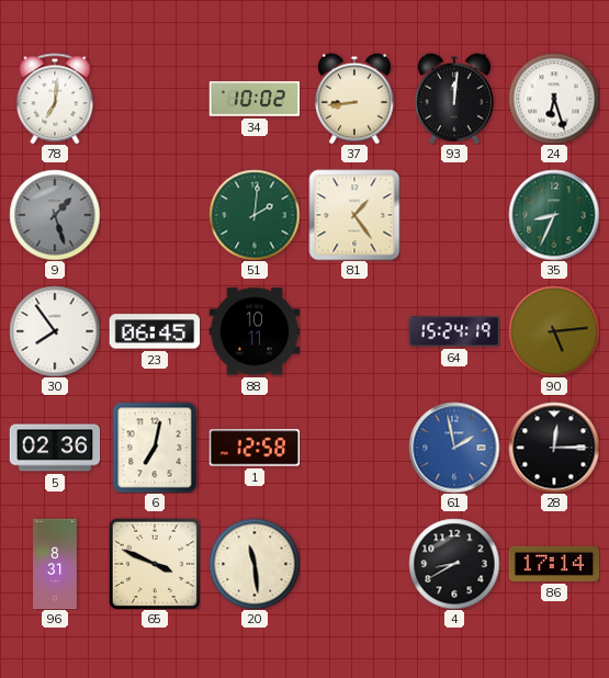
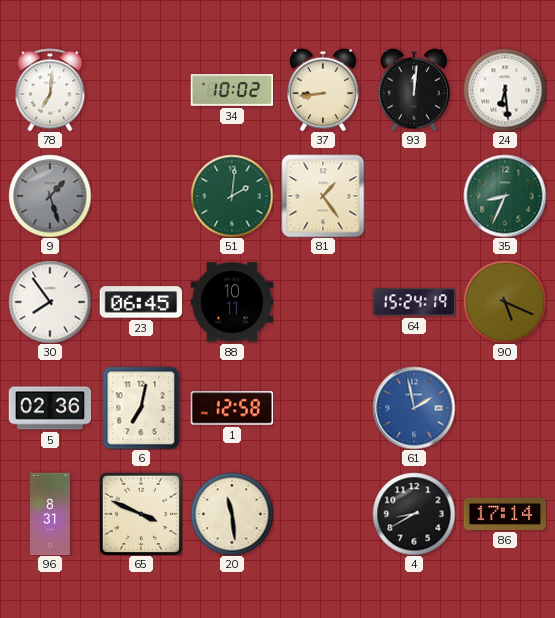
24: 6:27 -> 6:29
90: 5:14 -> 5:19
28: 12:15 -> none
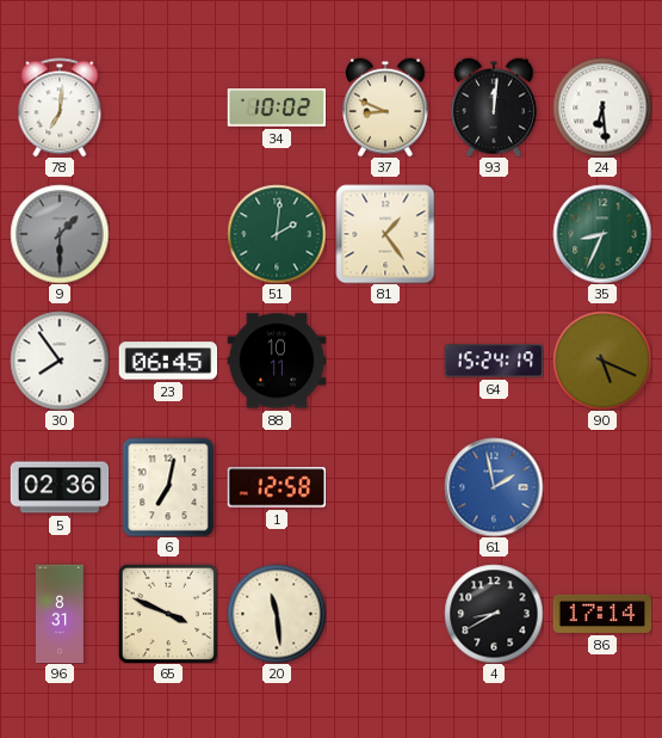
37: 8:44 -> 8:49
9: 1:27 -> 1:30
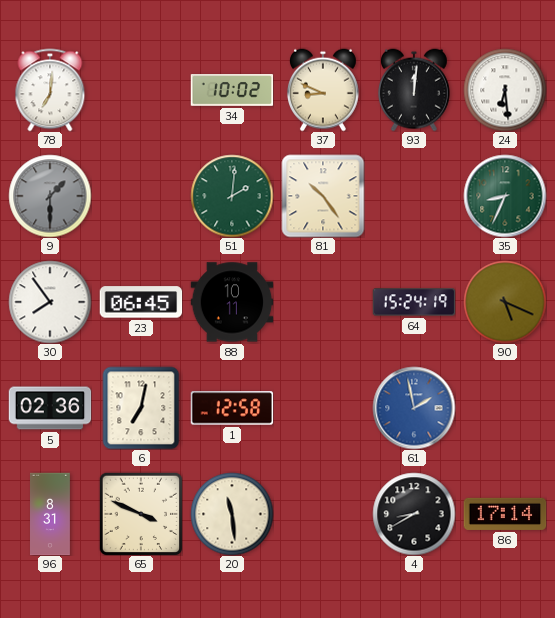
81: 1:24 -> 10:24
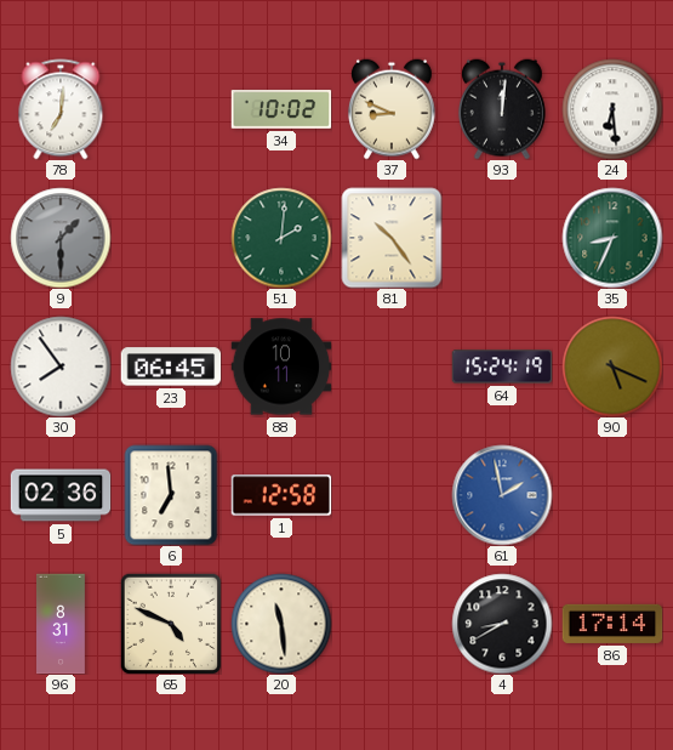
6: 7:02 -> 6:59
65: 3:49 -> 4:49
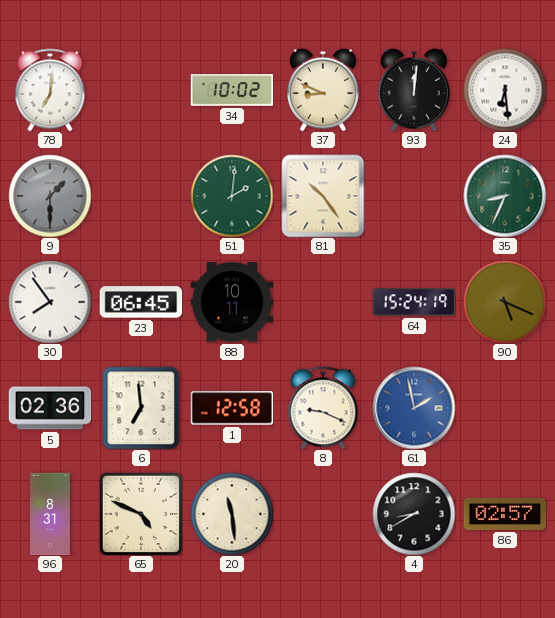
8: none -> 9:19
86: 17:14 -> 02:57
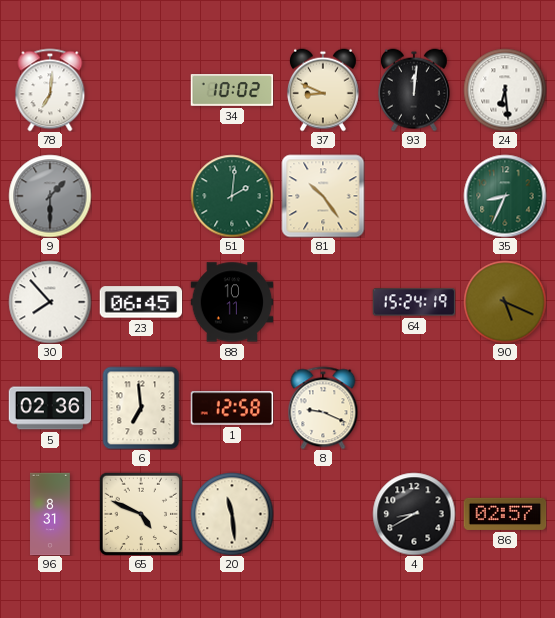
30: 7:54 -> 7:53
61: 1:58 -> none
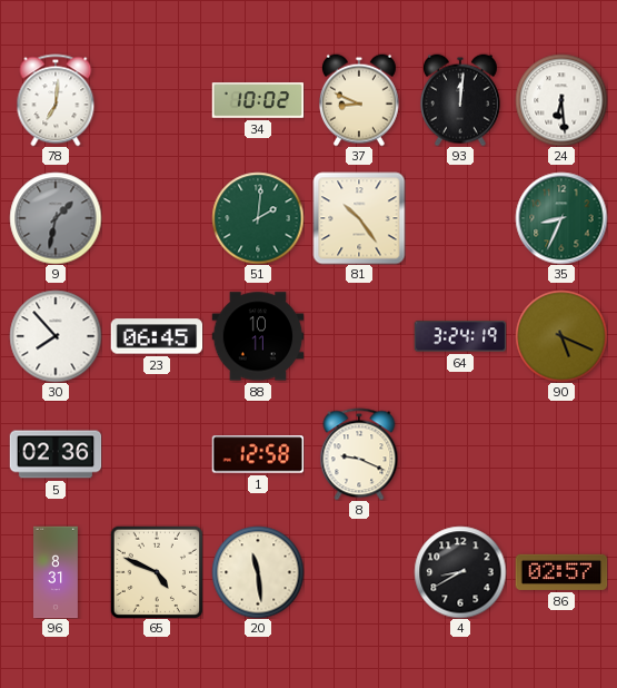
9: 1:30 -> 1:32
64: 15:24 -> 3:24
6: 6:59 -> none
